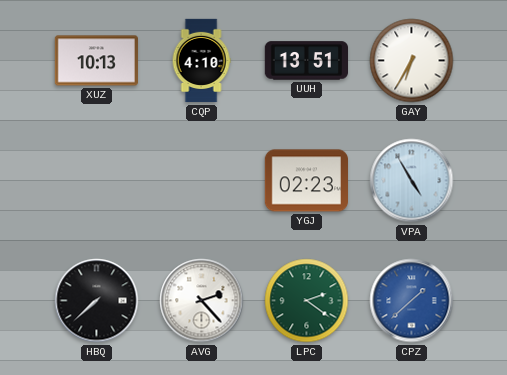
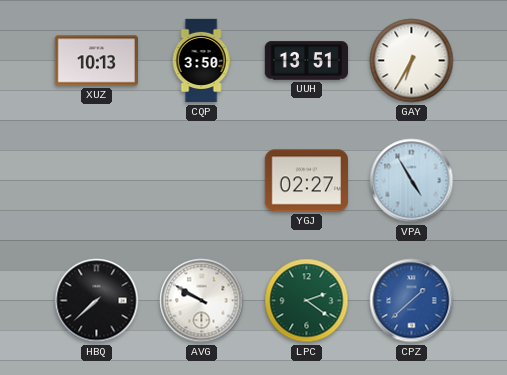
CQP: 4:10 -> 3:50
YGJ: 02:23 -> 02:27
AVG: 2:23 -> 9:50
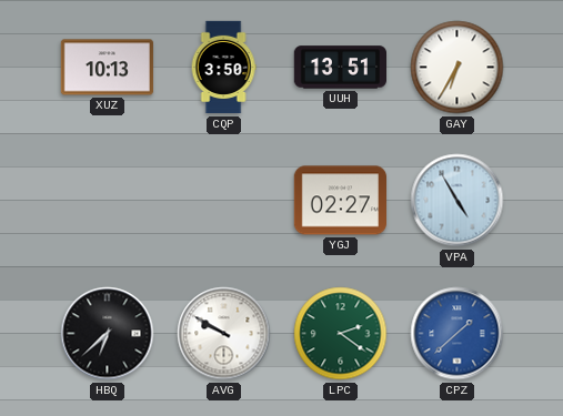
HBQ: 7:38 -> 6:38
